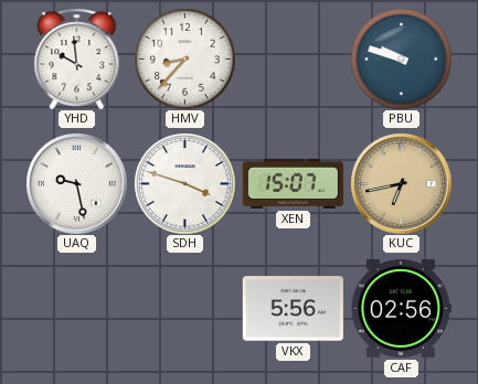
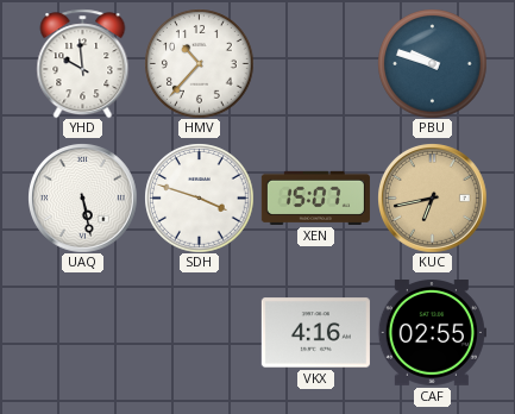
HMV: 8:37 -> 10:37
UAQ: 9:28 -> 5:28
VKX: 5:56 -> 4:16
CAF: 02:56 -> 02:55
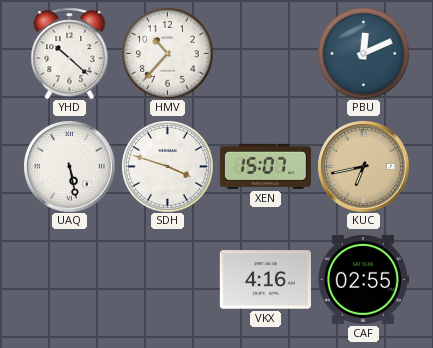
YHD: 9:59 -> 10:22
PBU: 9:48 -> 12:11
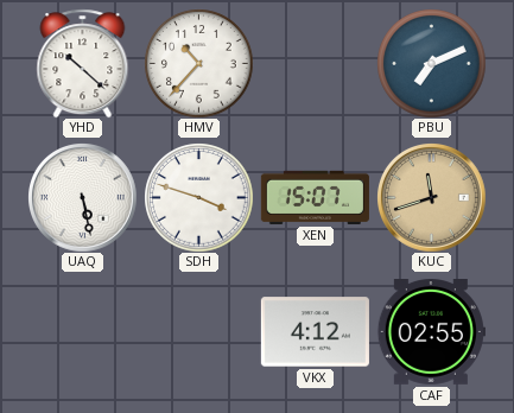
PBU: 12:11 -> 7:11
KUC: 6:43 -> 11:42
VKX: 4:16 -> 4:12
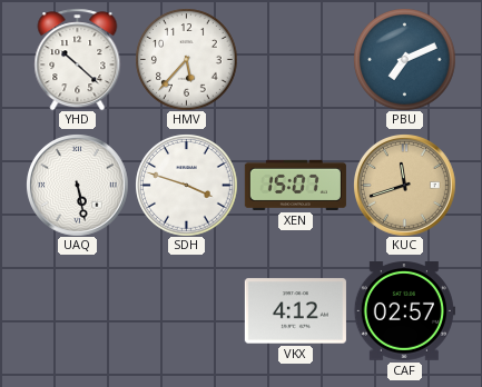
HMV: 10:37 -> 5:37
CAF: 02:55 -> 02:57
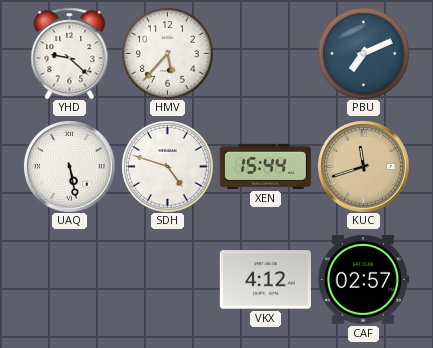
YHD: 10:22 -> 9:22
SDH: 3:48 -> 4:48
XEN: 15:07 -> 15:44
